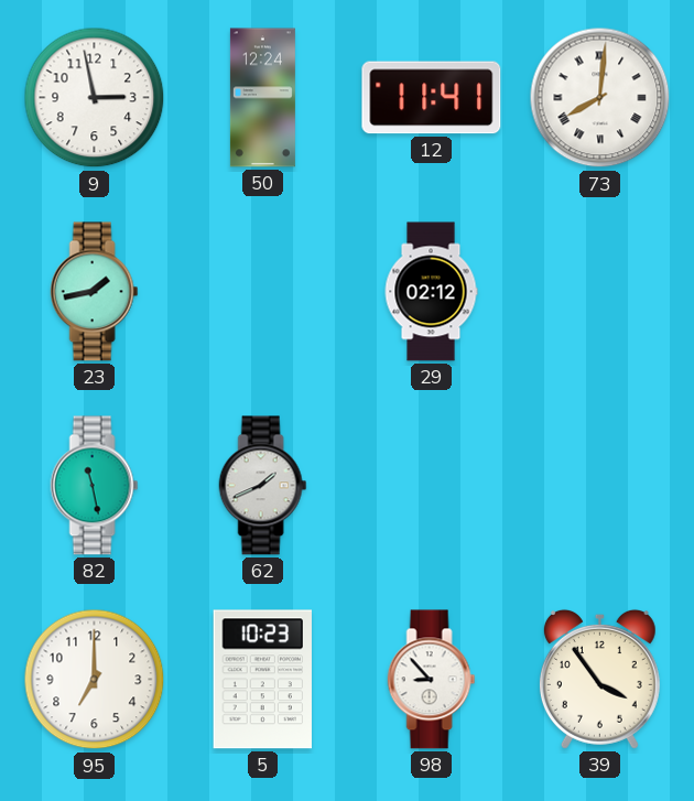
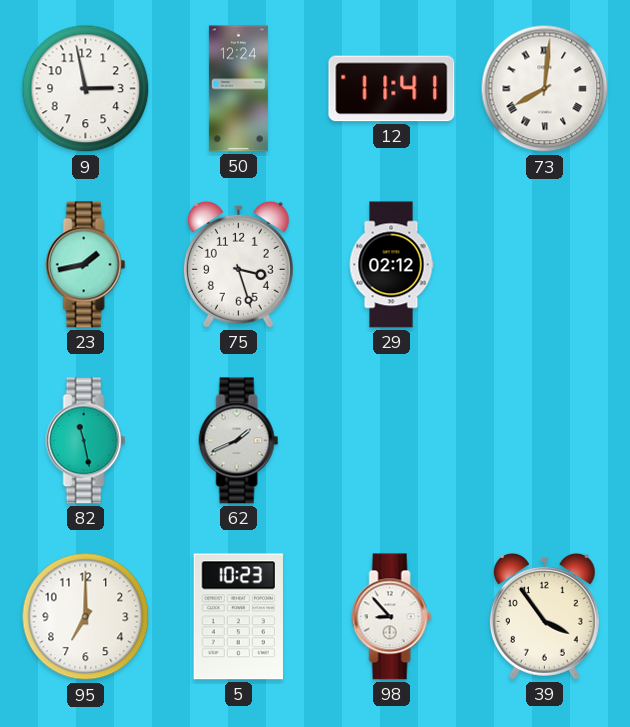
75: none -> 3:27
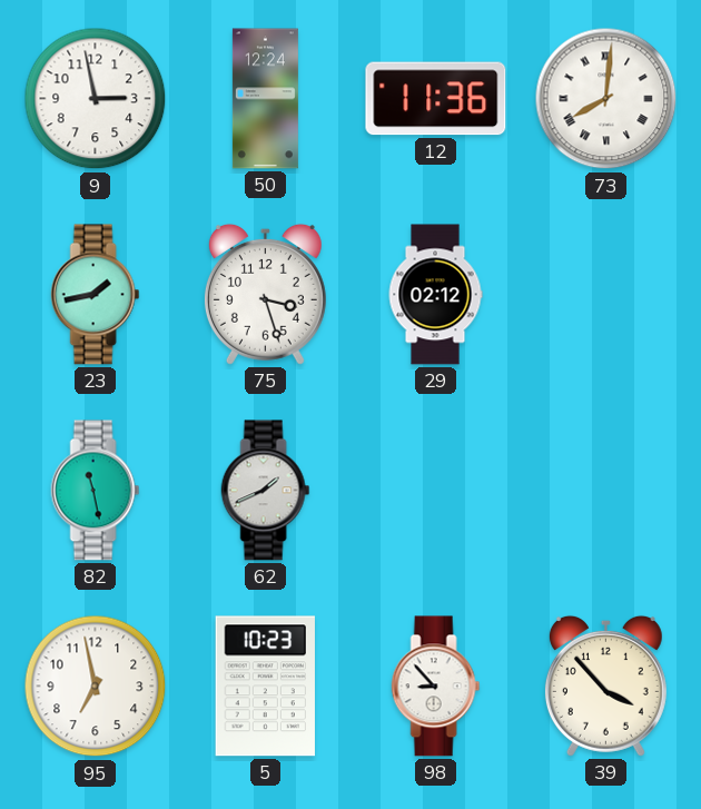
12: 11:41 -> 11:36
95: 7:00 -> 6:58
39: 3:54 -> 3:53
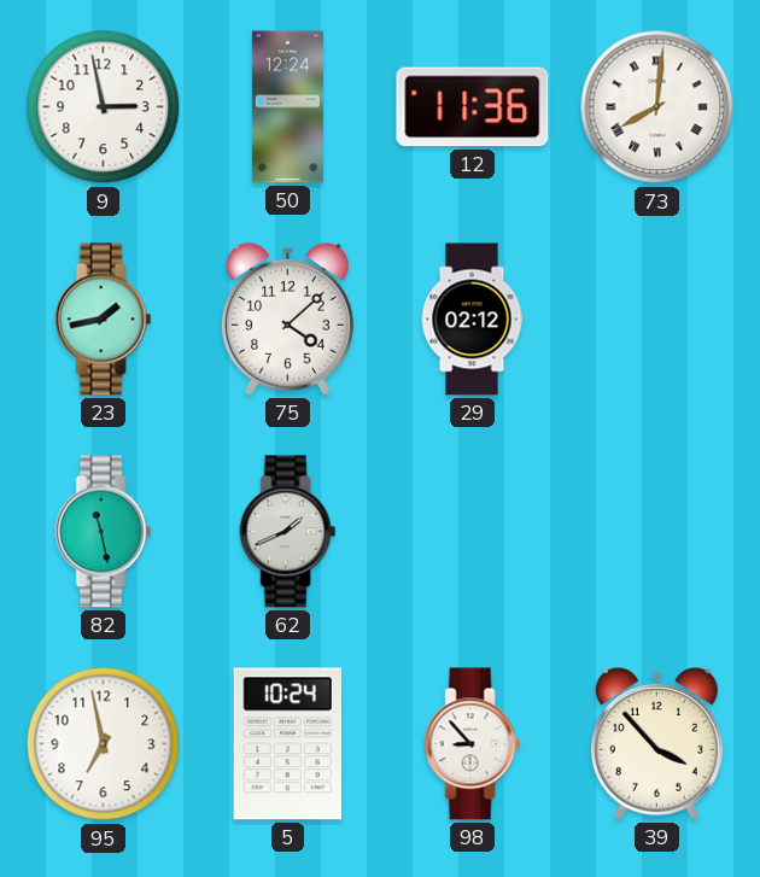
75: 3:27 -> 4:08
5: 10:23 -> 10:24
